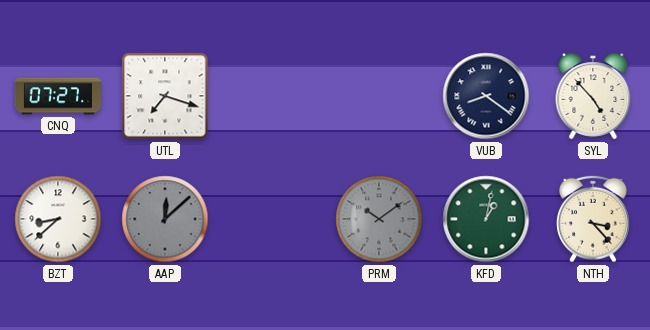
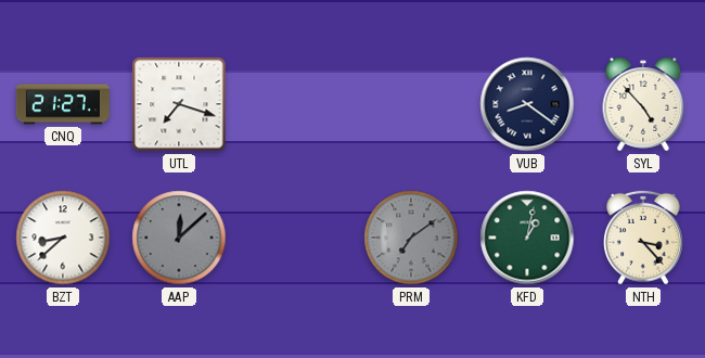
CNQ: 07:27 -> 21:27
PRM: 10:09 -> 7:09
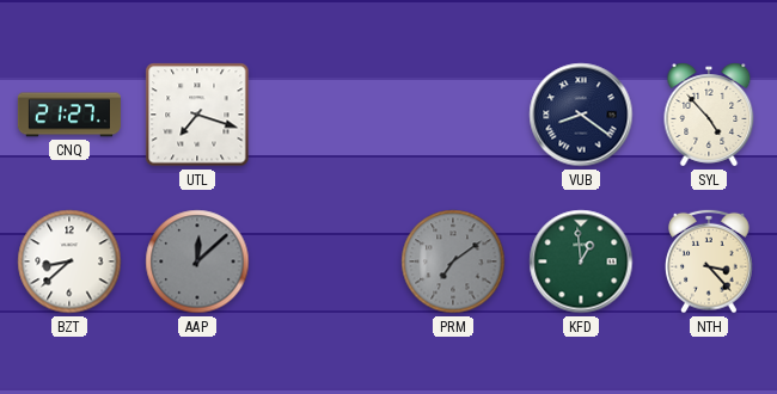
KFD: 1:02 -> 12:59
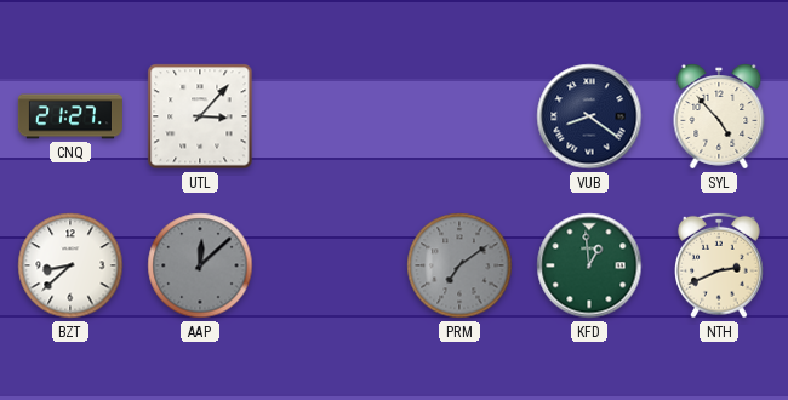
UTL: 7:18 -> 3:07
NTH: 3:23 -> 2:41
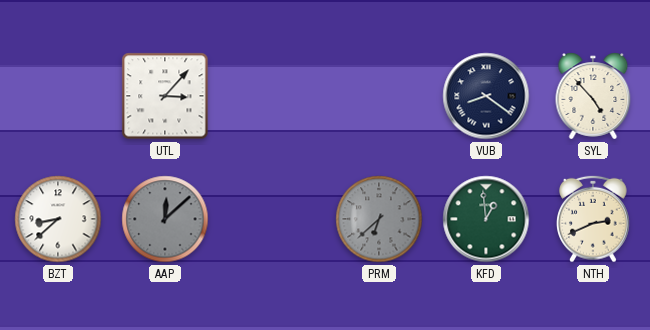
CNQ: 21:27 -> none
PRM: 7:09 -> 6:38
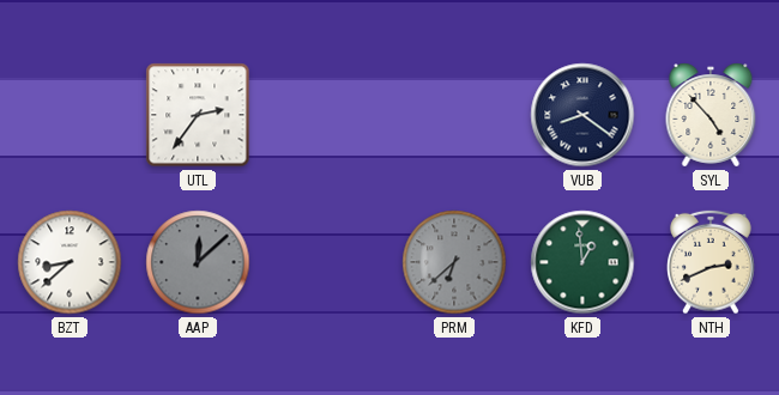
UTL: 3:07 -> 2:36
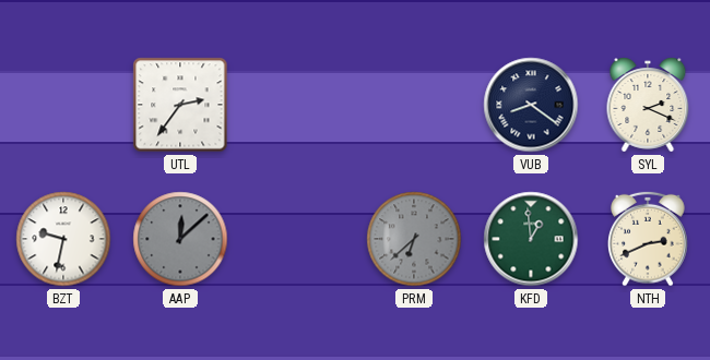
SYL: 4:53 -> 2:19
BZT: 8:38 -> 9:32
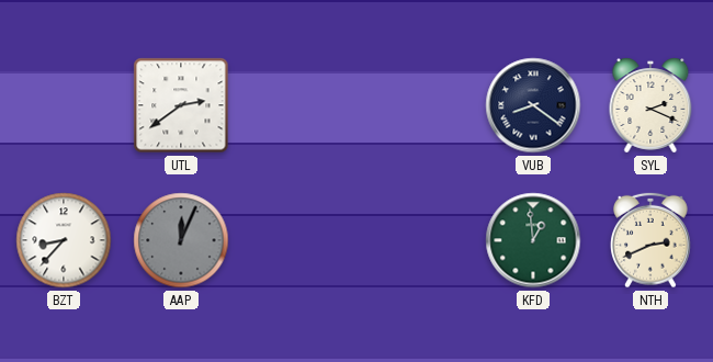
UTL: 2:36 -> 2:39
BZT: 9:32 -> 8:37
AAP: 12:08 -> 12:04
PRM: 6:38 -> none
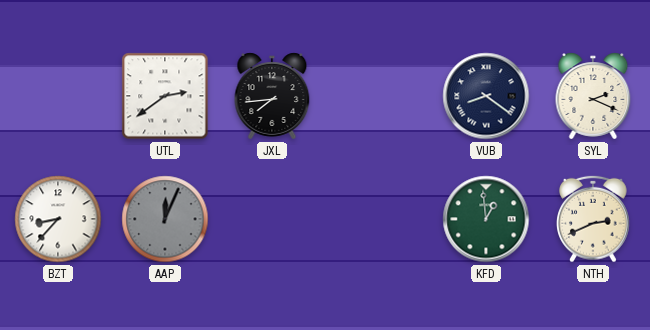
JXL: none -> 7:44
